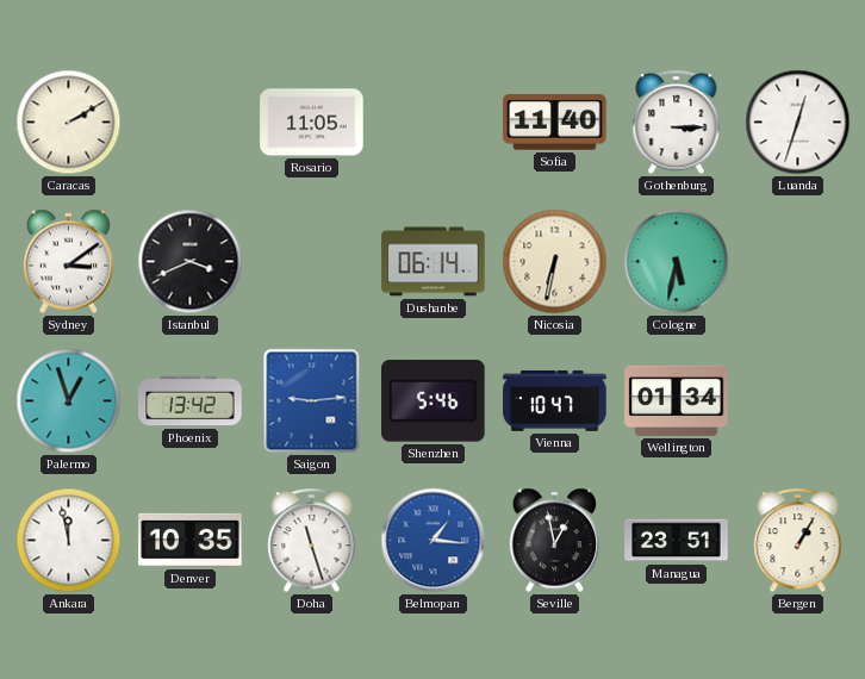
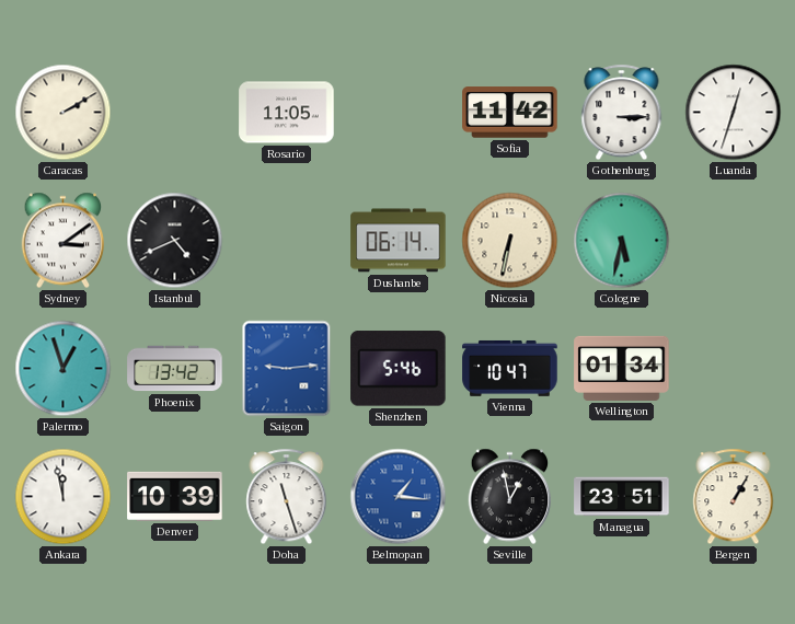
Sofia: 11:40 -> 11:42
Istanbul: 3:41 -> 4:41
Denver: 10:35 -> 10:39
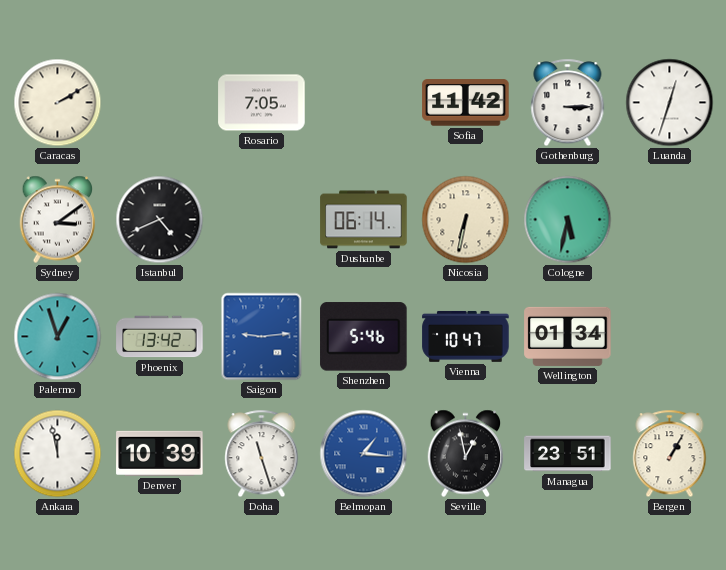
Rosario: 11:05 -> 7:05
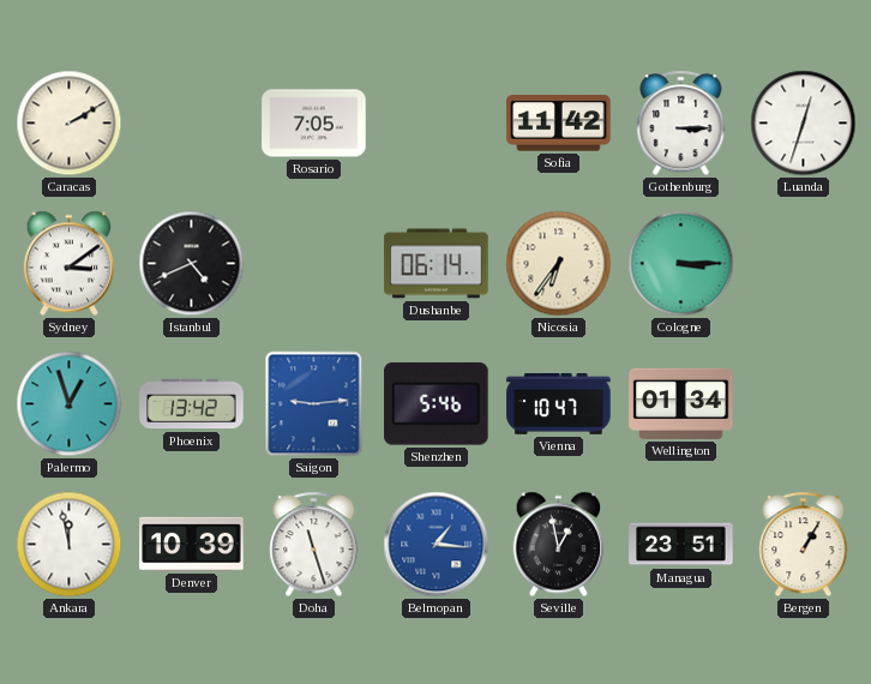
Nicosia: 6:32 -> 6:36
Cologne: 5:32 -> 3:15
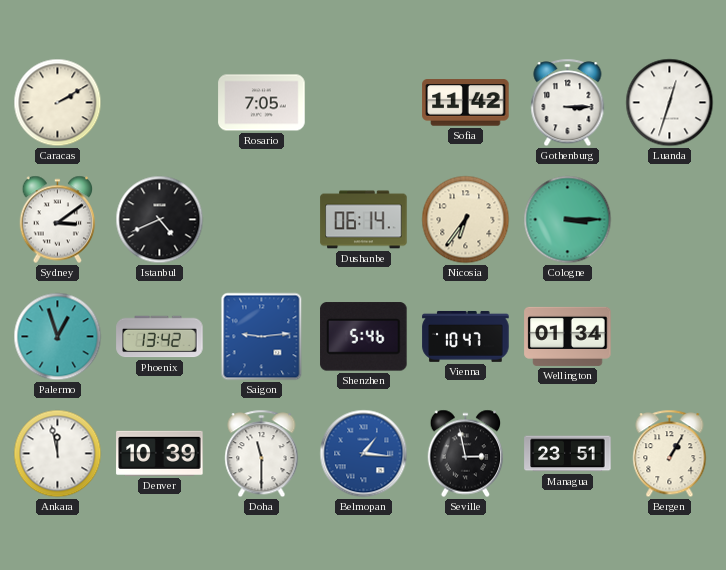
Doha: 11:27 -> 11:30
Seville: 12:58 -> 2:58
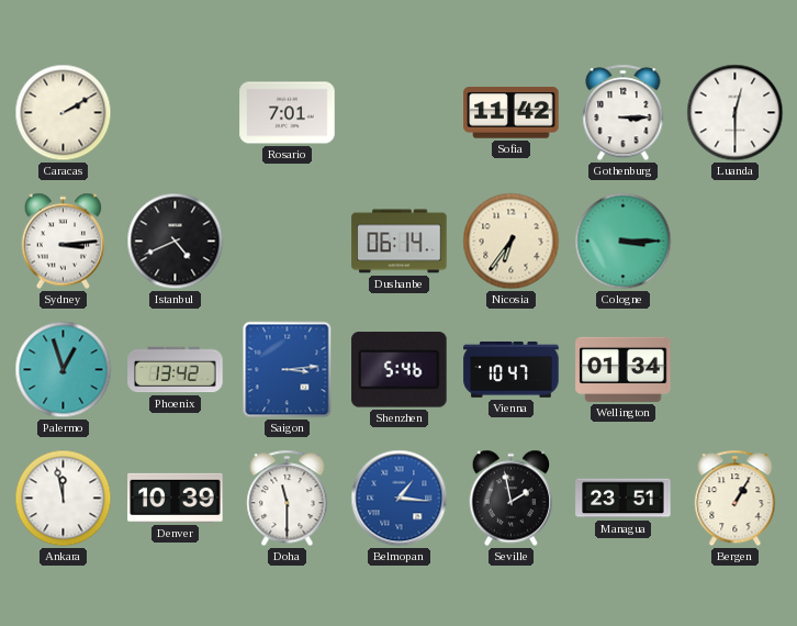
Rosario: 7:05 -> 7:01
Luanda: 12:33 -> 12:30
Sydney: 3:09 -> 3:14
Saigon: 9:14 -> 3:14
Seville: 2:58 -> 1:58
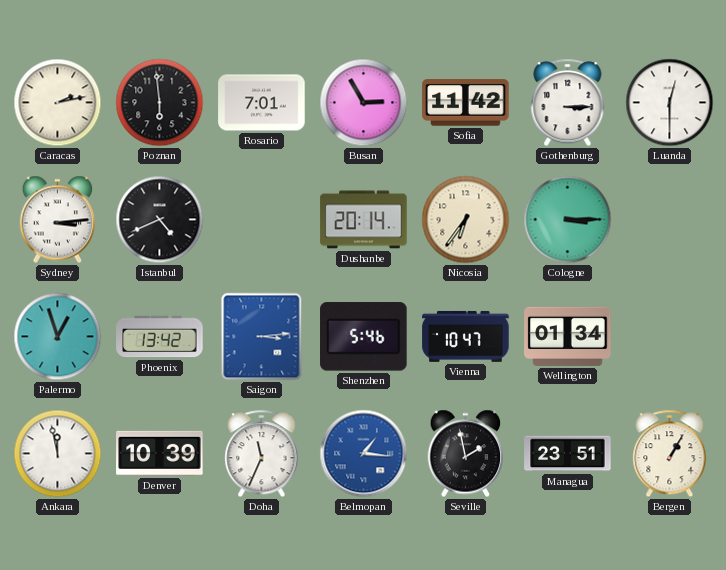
Caracas: 2:10 -> 2:13
Poznan: none -> 5:59
Busan: none -> 2:55
Dushanbe: 06:14 -> 20:14
Doha: 11:30 -> 11:34
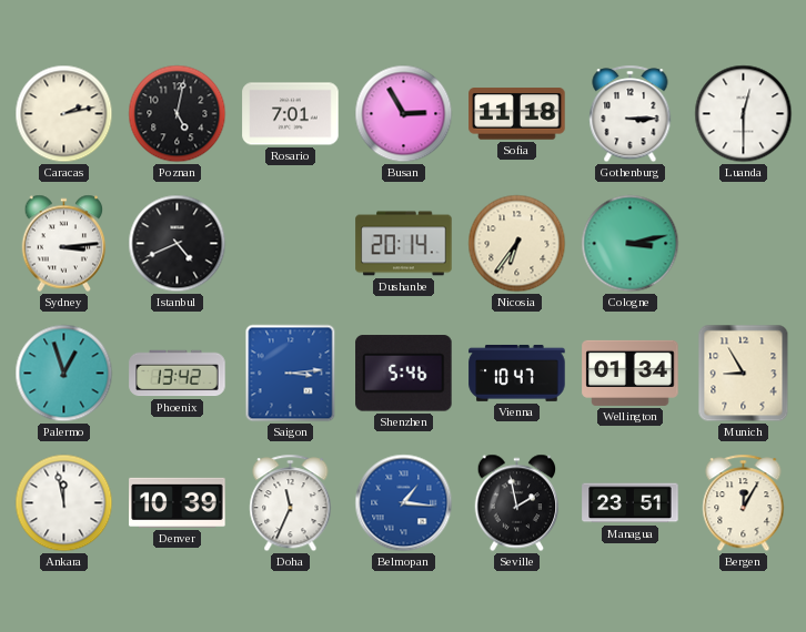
Poznan: 5:59 -> 5:02
Sofia: 11:42 -> 11:18
Cologne: 3:15 -> 3:13
Munich: none -> 8:55
Bergen: 1:05 -> 12:05
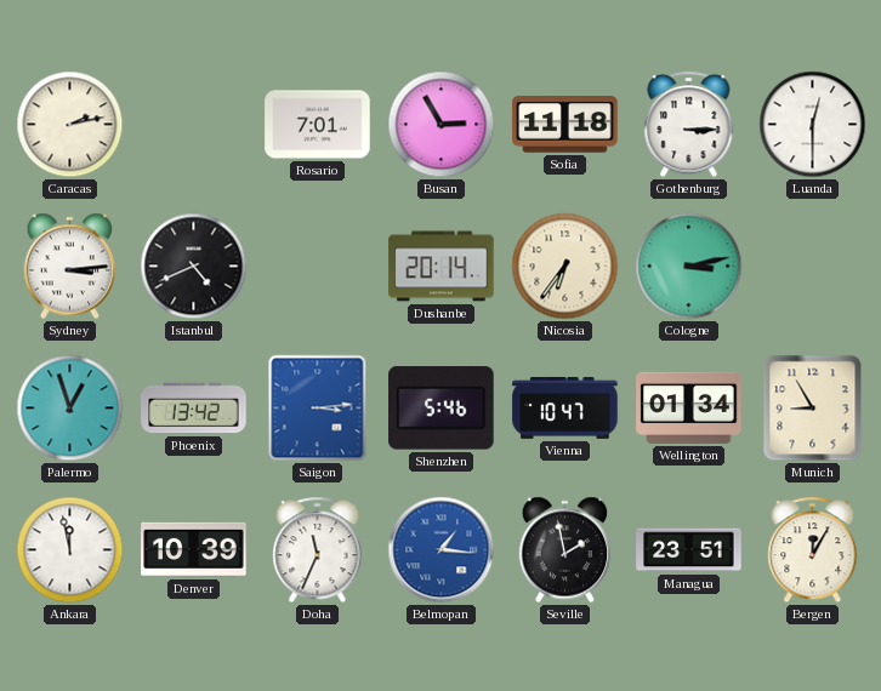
Poznan: 5:02 -> none
